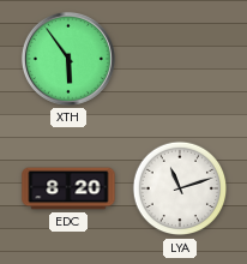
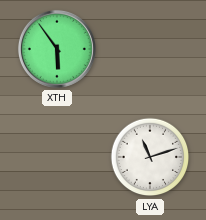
EDC: 8:20 -> none
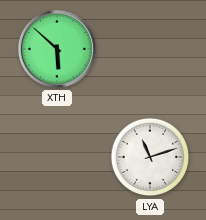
XTH: 5:54 -> 5:52
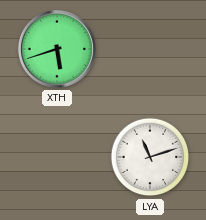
XTH: 5:52 -> 5:42
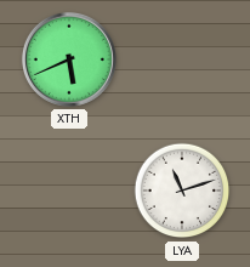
XTH: 5:42 -> 5:41
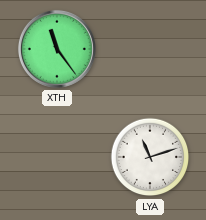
XTH: 5:41 -> 11:24
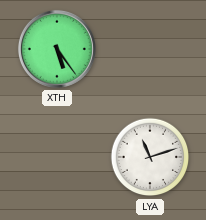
XTH: 11:24 -> 5:24
